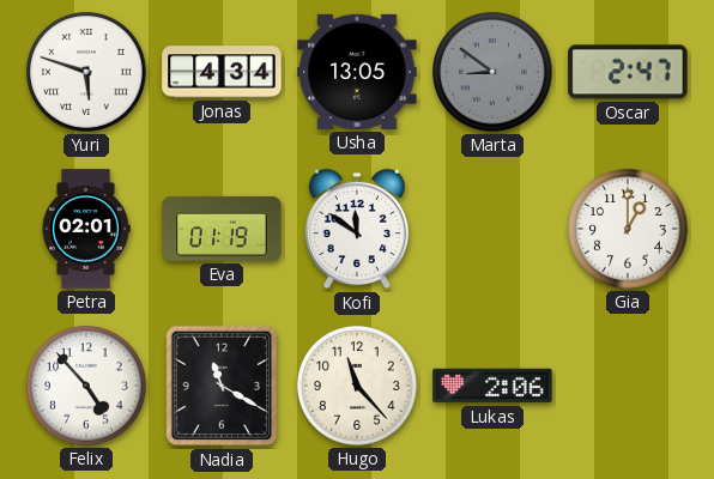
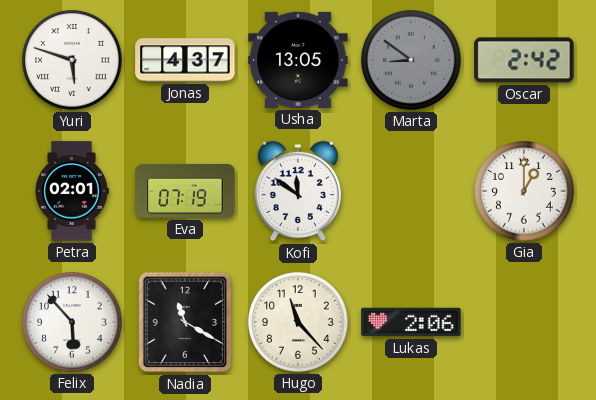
Jonas: 4:34 -> 4:37
Oscar: 2:47 -> 2:42
Eva: 01:19 -> 07:19
Felix: 4:53 -> 5:53
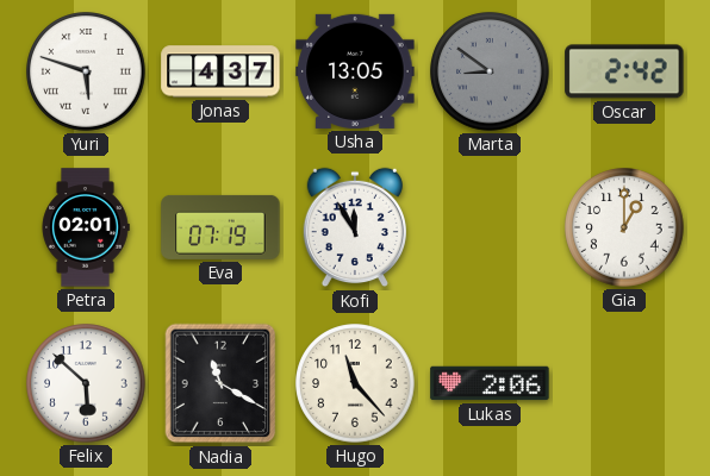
Kofi: 11:51 -> 11:55
Felix: 5:53 -> 5:52
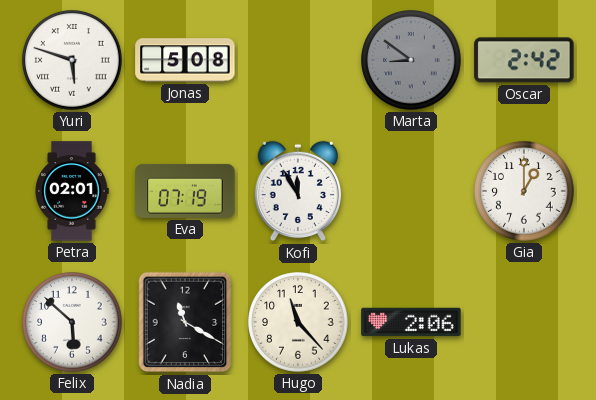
Jonas: 4:37 -> 5:08
Usha: 13:05 -> none
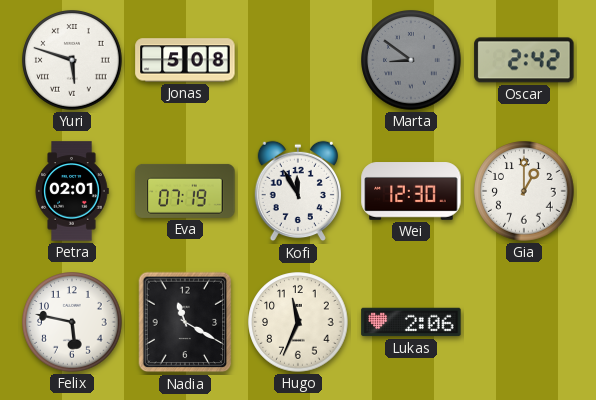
Wei: none -> 12:30
Felix: 5:52 -> 5:47
Hugo: 11:23 -> 11:34
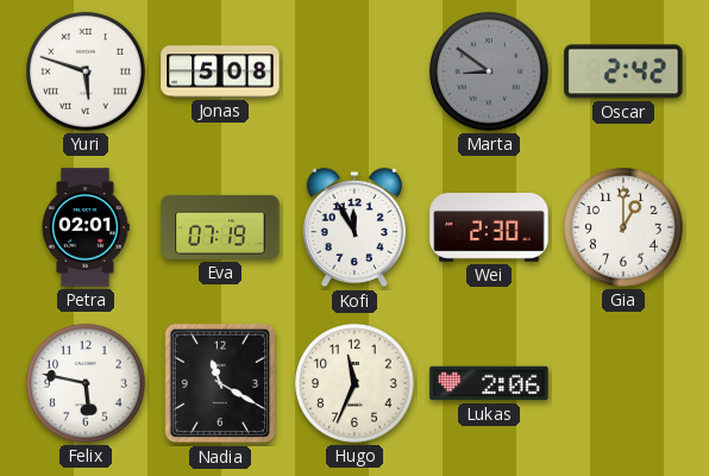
Wei: 12:30 -> 2:30
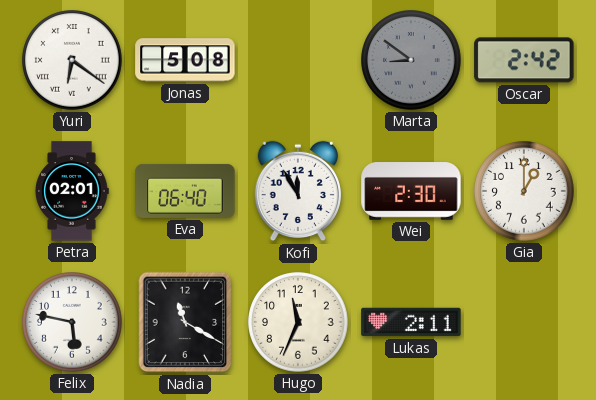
Yuri: 5:48 -> 6:21
Eva: 07:19 -> 06:40
Lukas: 2:06 -> 2:11
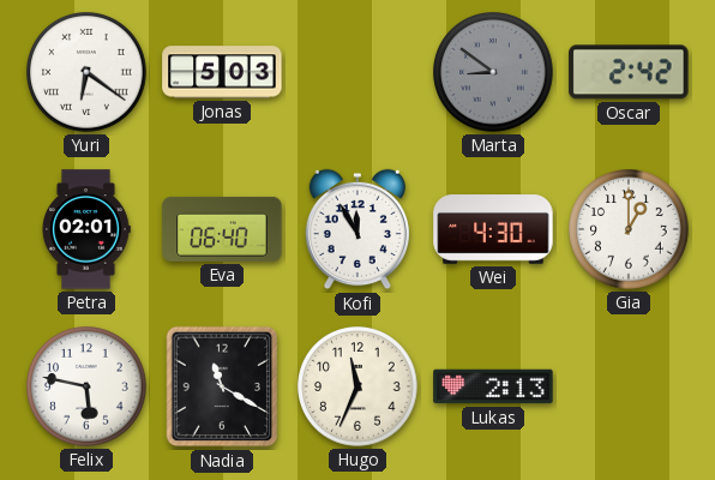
Jonas: 5:08 -> 5:03
Wei: 2:30 -> 4:30
Lukas: 2:11 -> 2:13
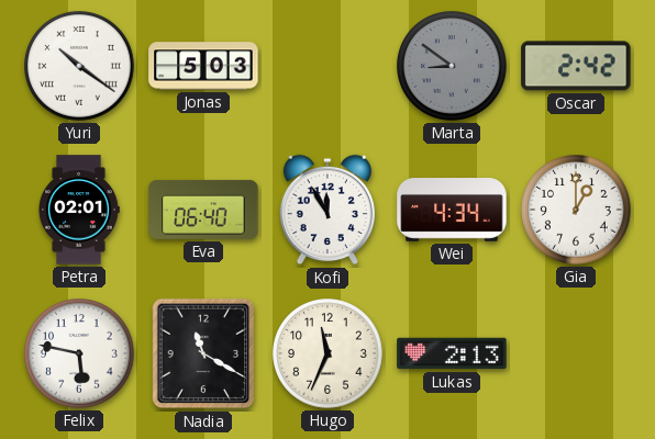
Yuri: 6:21 -> 10:21
Wei: 4:30 -> 4:34
